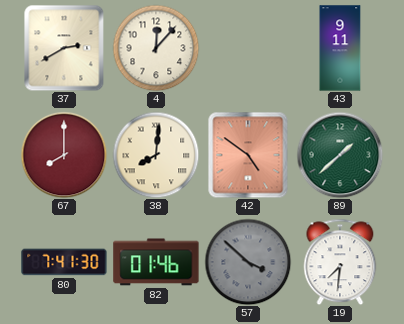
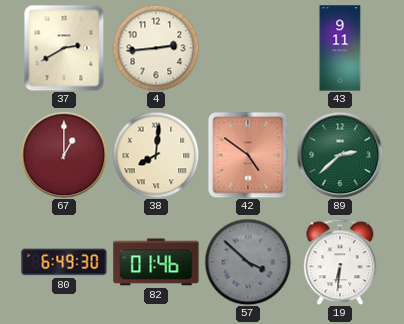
4: 12:07 -> 2:44
67: 8:00 -> 1:00
89: 1:38 -> 2:38
80: 7:41 -> 6:49
19: 7:31 -> 6:31
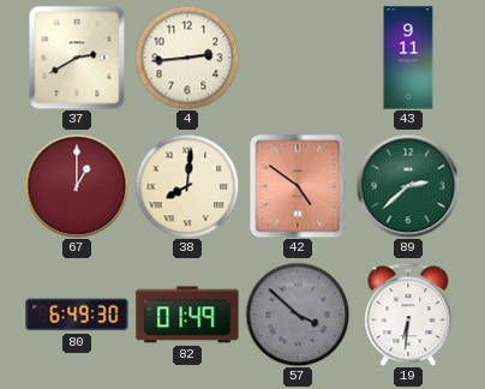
82: 01:46 -> 01:49
